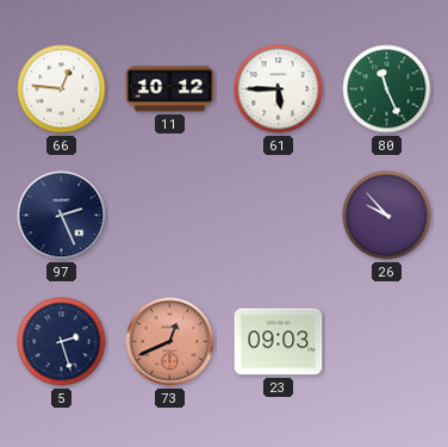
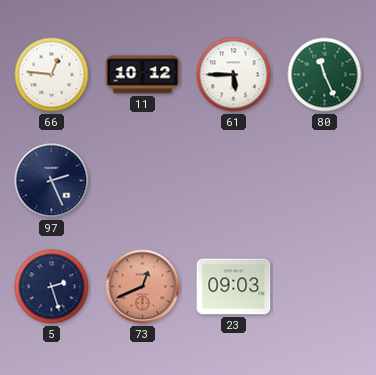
26: 9:53 -> none
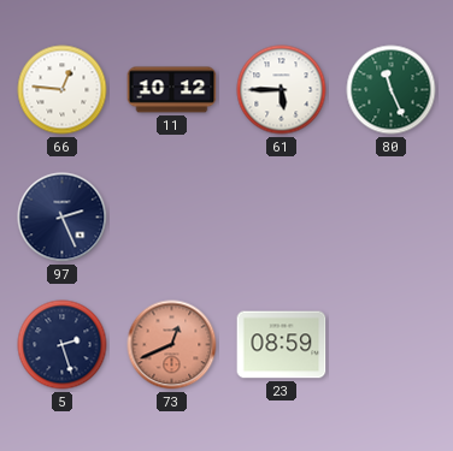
23: 09:03 -> 08:59
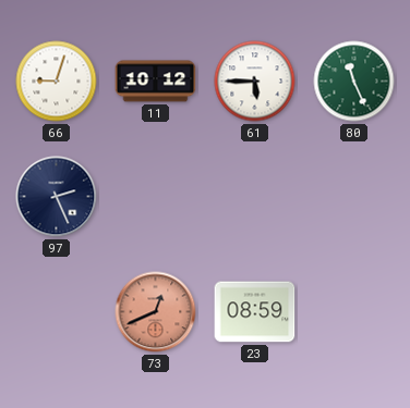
66: 12:46 -> 9:03
5: 2:27 -> none
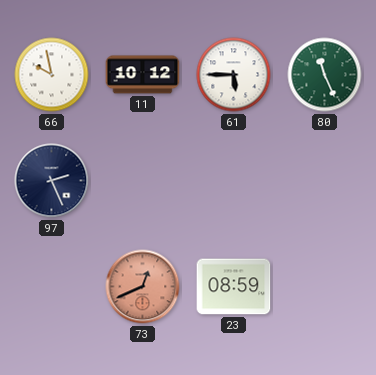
66: 9:03 -> 9:58
